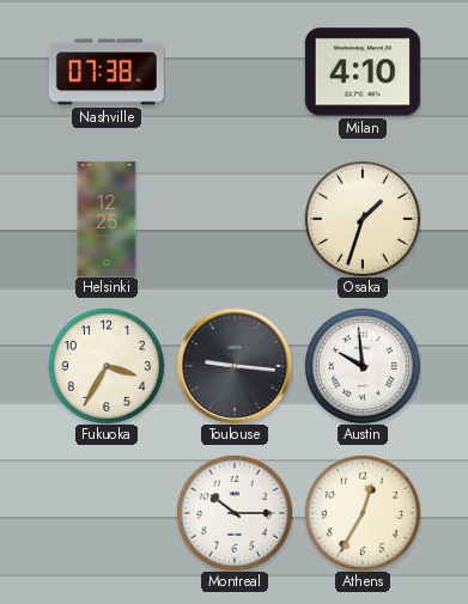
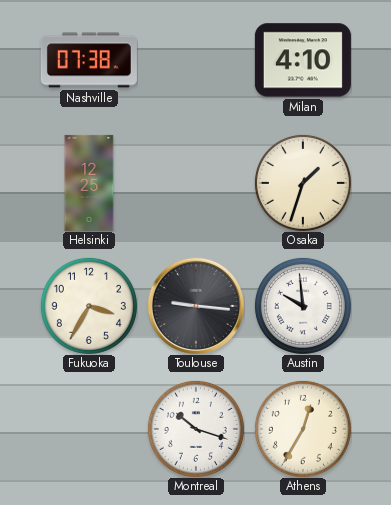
Montreal: 10:15 -> 10:18
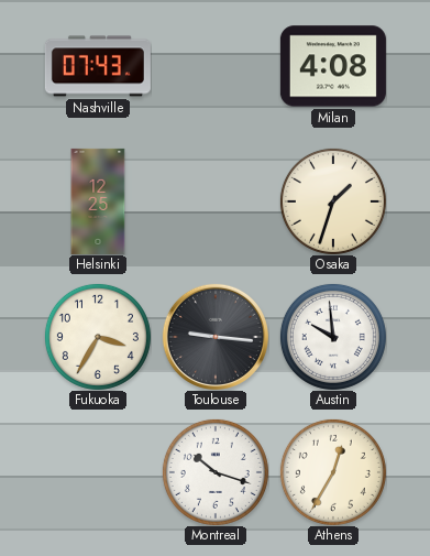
Nashville: 07:38 -> 07:43
Milan: 4:10 -> 4:08
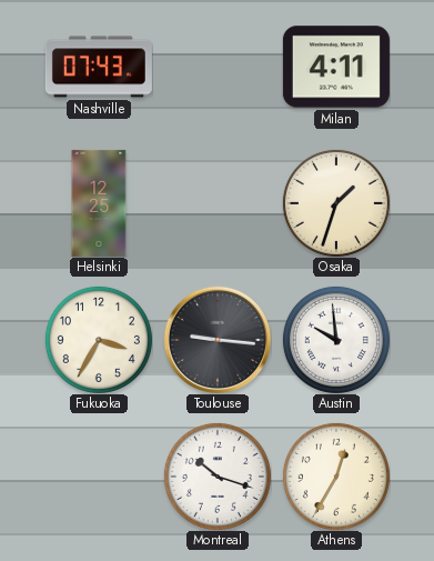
Milan: 4:08 -> 4:11
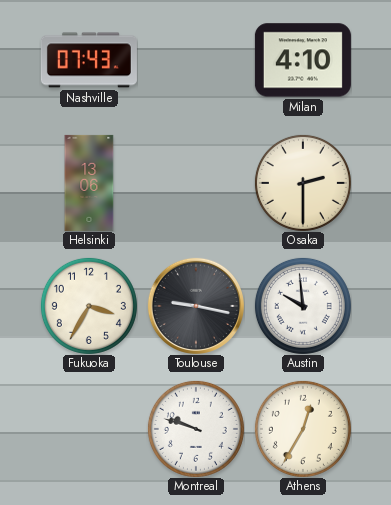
Milan: 4:11 -> 4:10
Helsinki: 12:25 -> 13:06
Osaka: 1:33 -> 2:30
Toulouse: 9:16 -> 9:17
Montreal: 10:18 -> 9:48
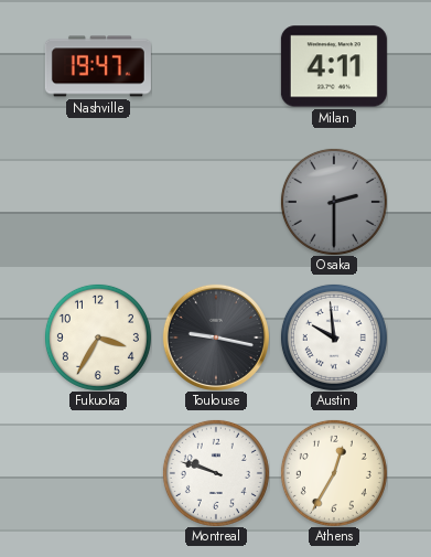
Nashville: 07:43 -> 19:47
Milan: 4:10 -> 4:11
Helsinki: 13:06 -> none
Osaka dial: cream -> grey
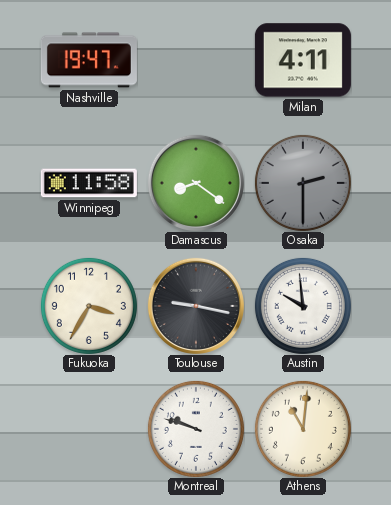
Winnipeg: none -> 11:58
Damascus: none -> 8:21
Athens: 12:35 -> 11:01
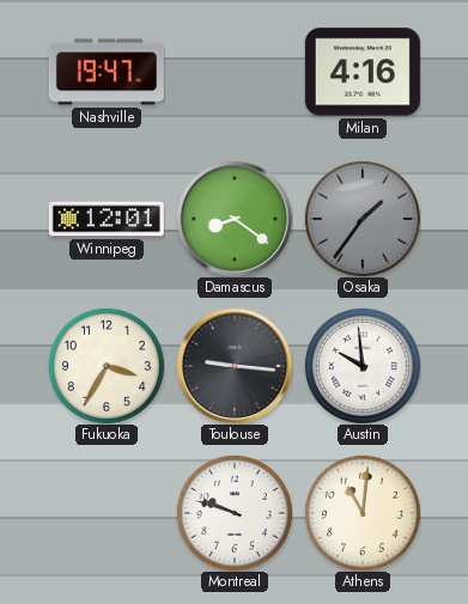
Milan: 4:11 -> 4:16
Winnipeg: 11:58 -> 12:01
Osaka: 2:30 -> 1:36
Toulouse: 9:17 -> 9:16
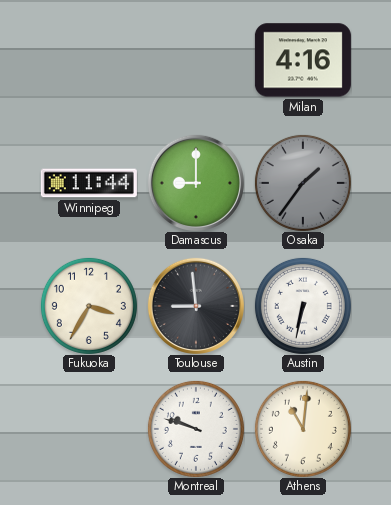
Nashville: 19:47 -> none
Winnipeg: 12:01 -> 11:44
Damascus: 8:21 -> 9:00
Toulouse: 9:16 -> 8:59
Austin: 9:59 -> 6:32
